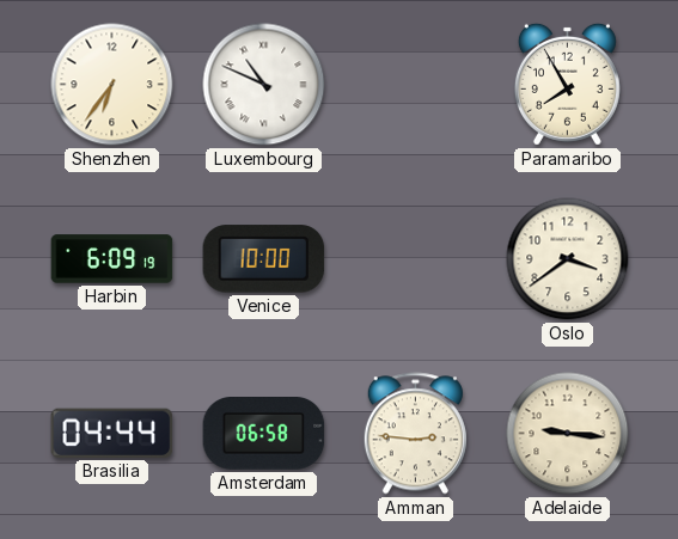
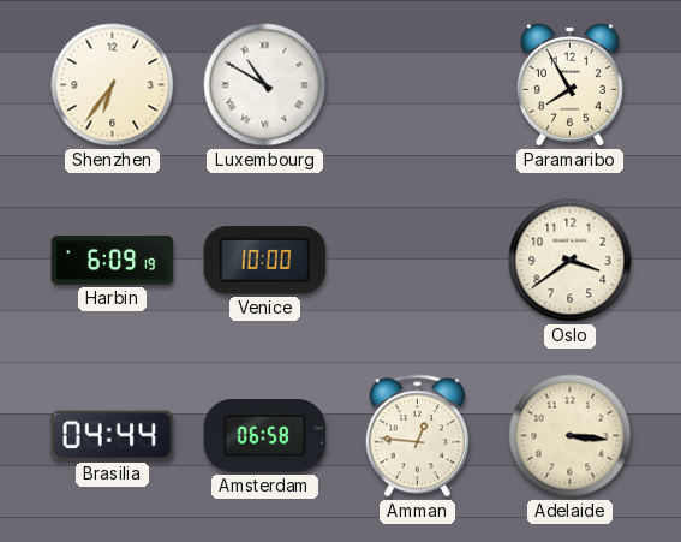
Luxembourg: 10:49 -> 10:50
Amman: 2:46 -> 12:46
Adelaide: 9:16 -> 3:16
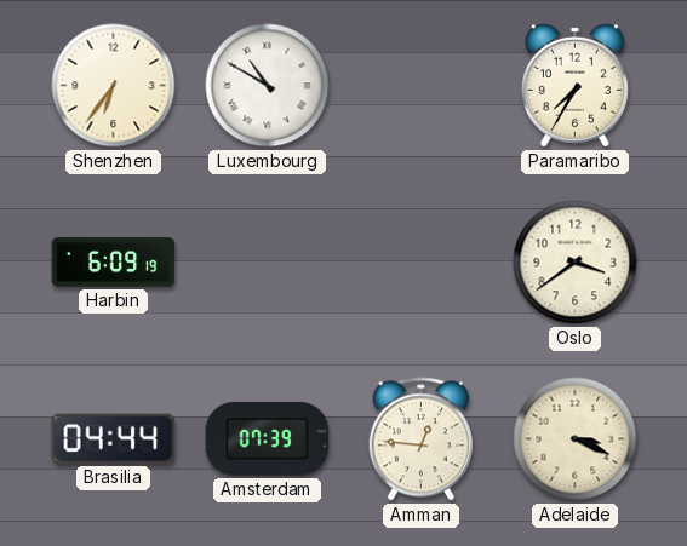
Paramaribo: 7:55 -> 7:35
Venice: 10:00 -> none
Amsterdam: 06:58 -> 07:39
Adelaide: 3:16 -> 3:19
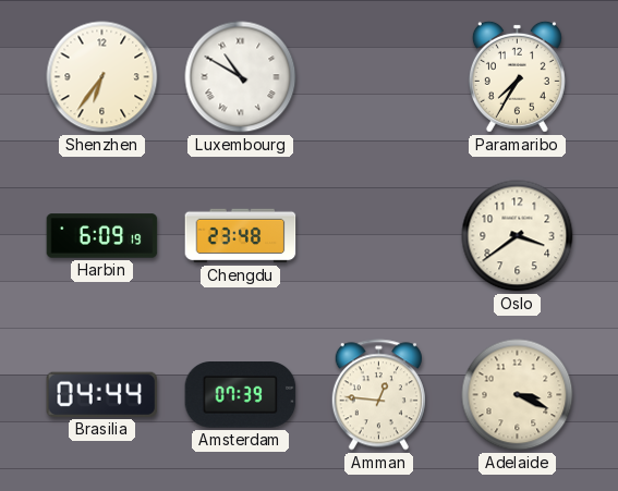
Chengdu: none -> 23:48
